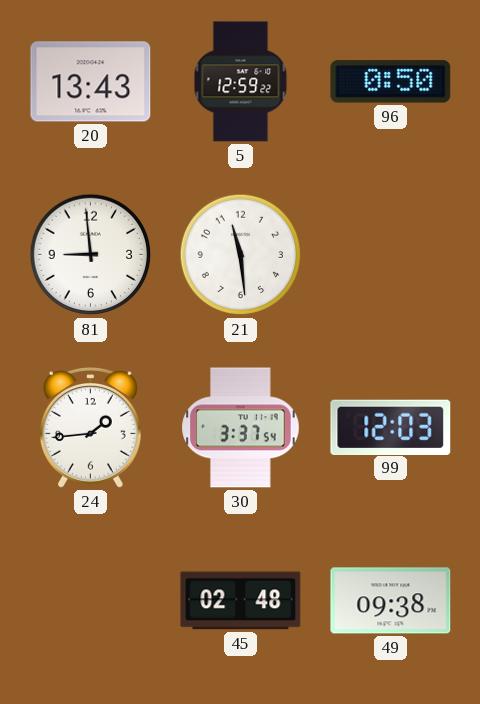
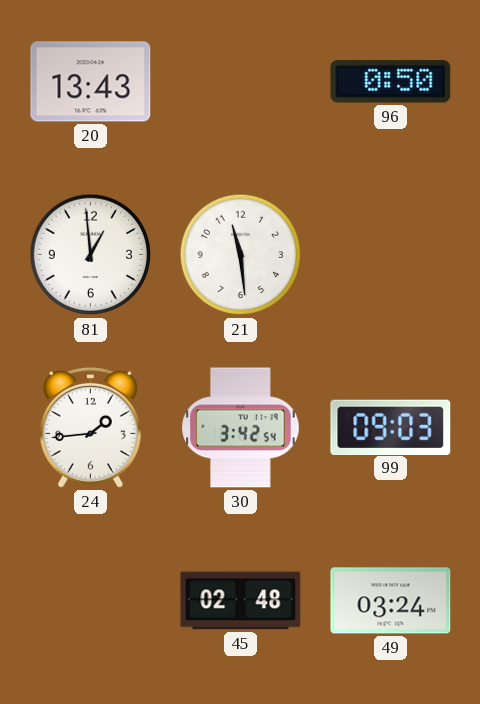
5: 12:59 -> none
81: 8:59 -> 12:59
30: 3:37 -> 3:42
99: 12:03 -> 09:03
49: 09:38 -> 03:24
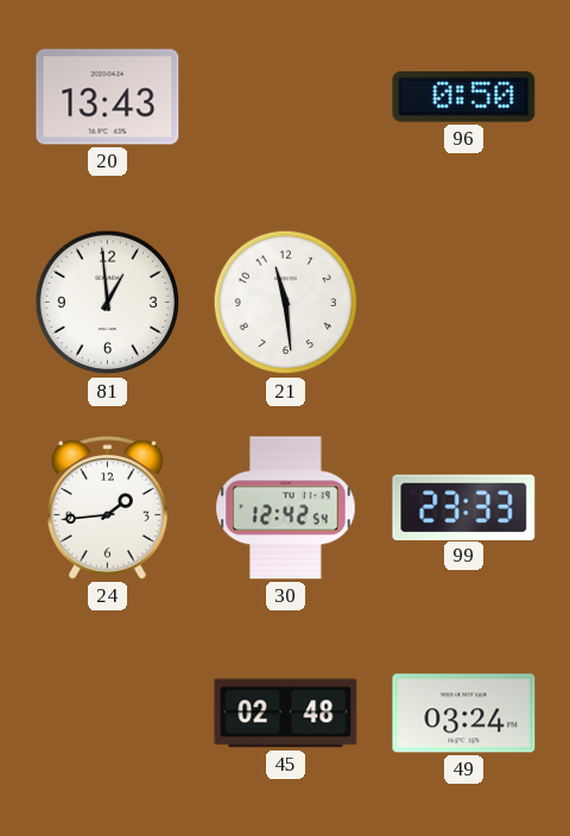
30: 3:42 -> 12:42
99: 09:03 -> 23:33
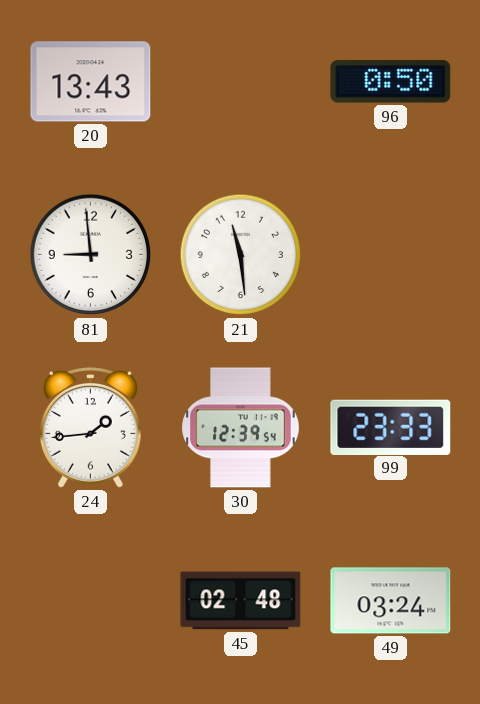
81: 12:59 -> 8:59
30: 12:42 -> 12:39
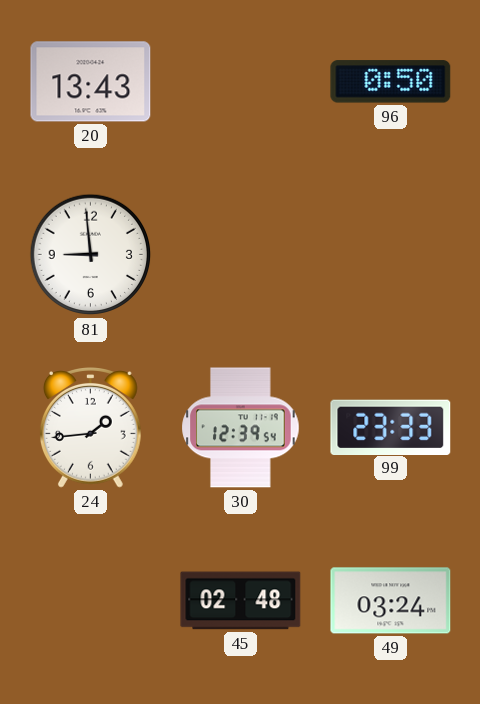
21: 11:29 -> none
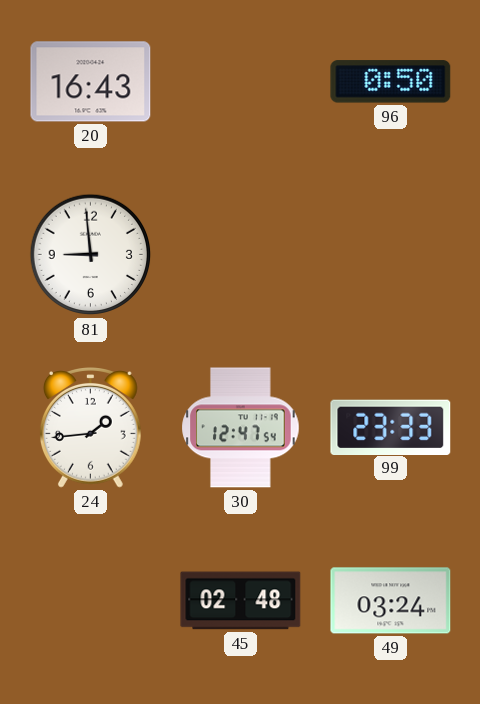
20: 13:43 -> 16:43
30: 12:39 -> 12:47
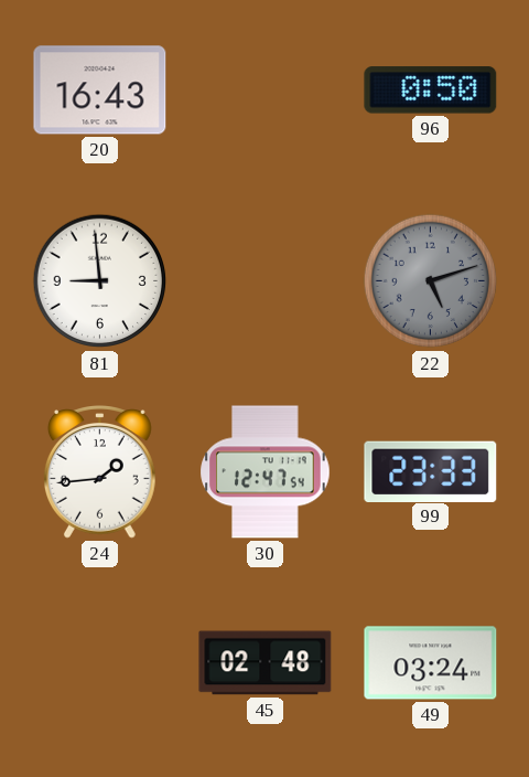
22: none -> 5:12
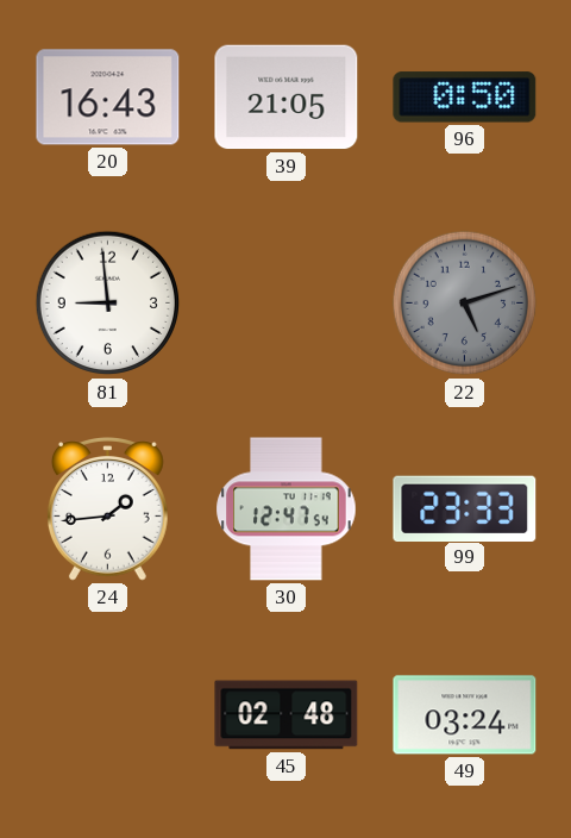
39: none -> 21:05
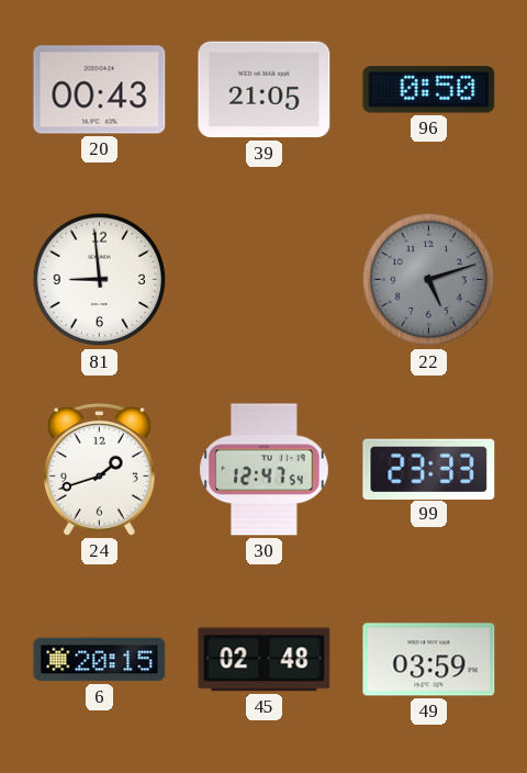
20: 16:43 -> 00:43
24: 1:44 -> 1:42
6: none -> 20:15
49: 03:24 -> 03:59
